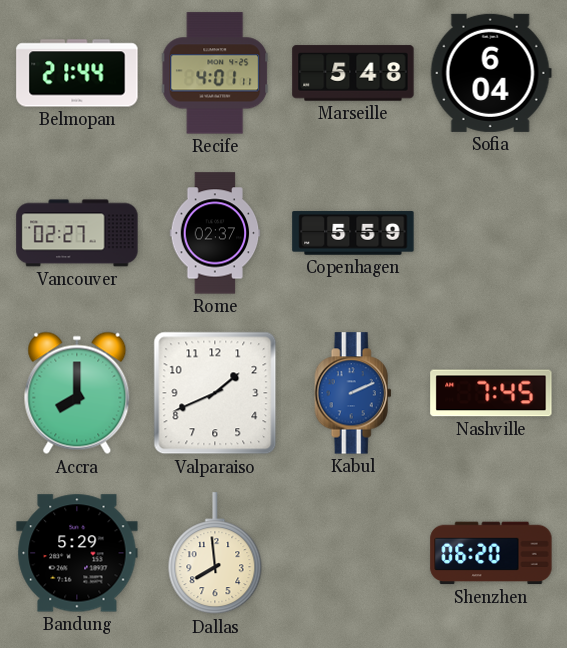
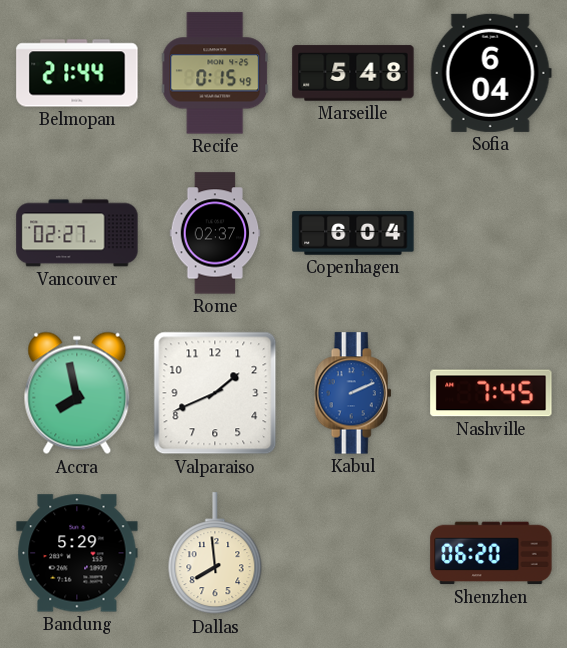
Recife: 4:01 -> 0:15
Copenhagen: 5:59 -> 6:04
Accra: 8:00 -> 7:58
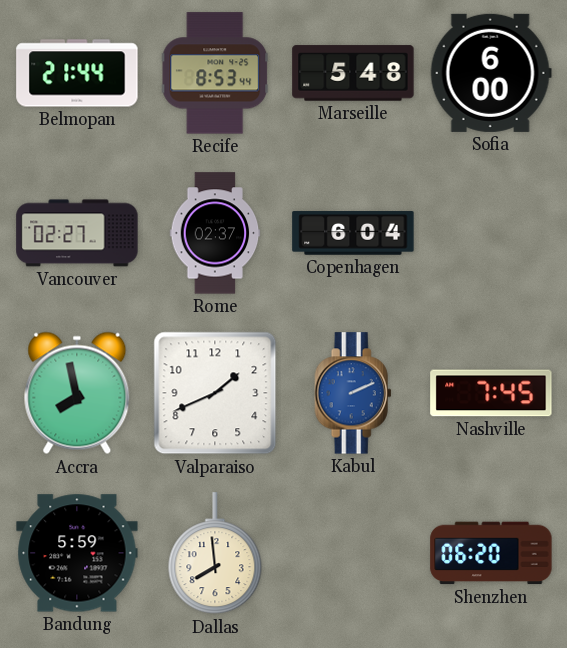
Recife: 0:15 -> 8:53
Sofia: 6:04 -> 6:00
Bandung: 5:29 -> 5:59
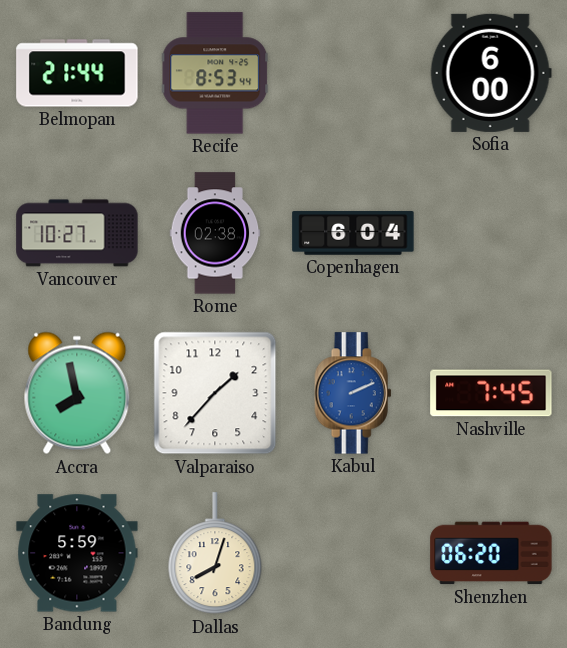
Marseille: 5:48 -> none
Vancouver: 02:27 -> 10:27
Rome: 02:37 -> 02:38
Valparaiso: 1:41 -> 1:37
Dallas: 7:59 -> 8:03
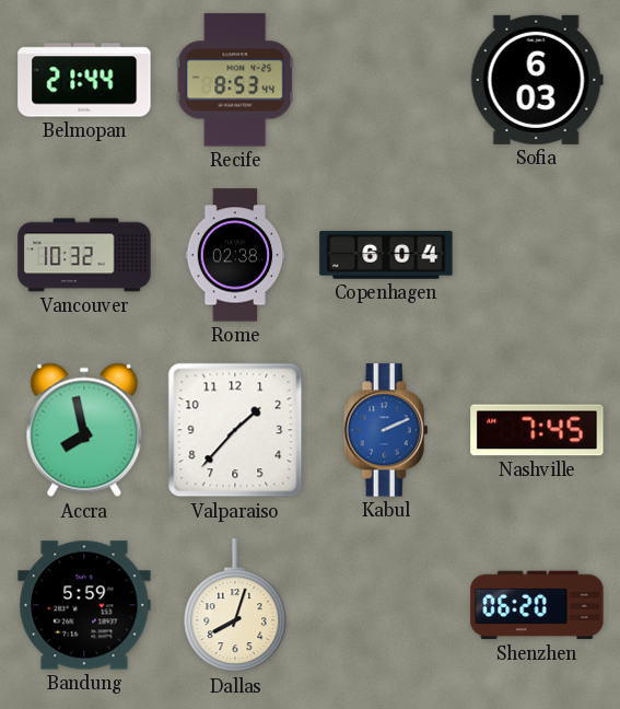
Sofia: 6:00 -> 6:03
Vancouver: 10:27 -> 10:32
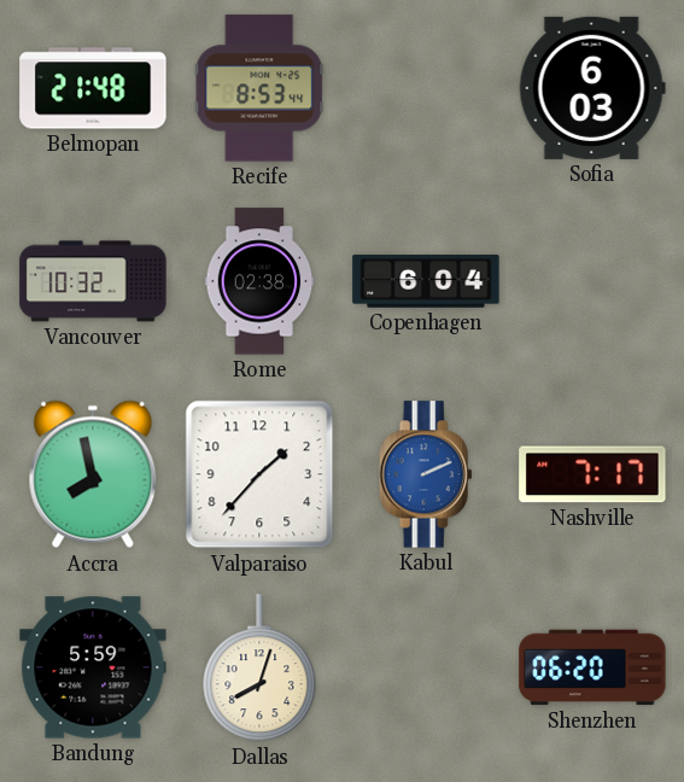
Belmopan: 21:44 -> 21:48
Nashville: 7:45 -> 7:17
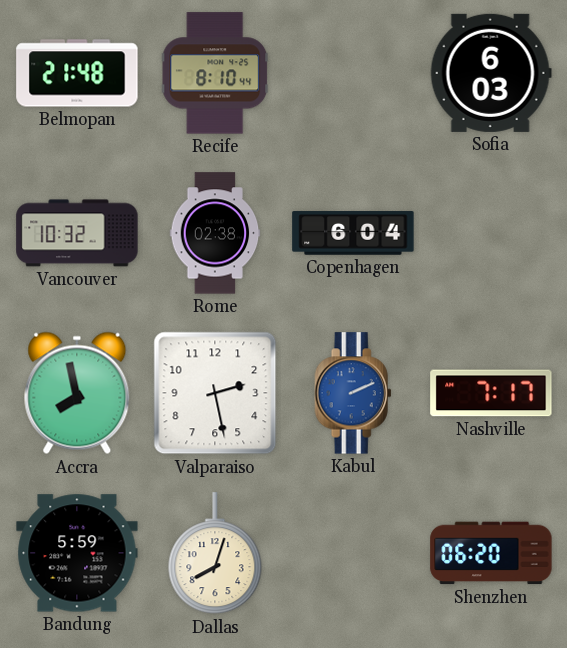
Recife: 8:53 -> 8:10
Valparaiso: 1:37 -> 2:28
